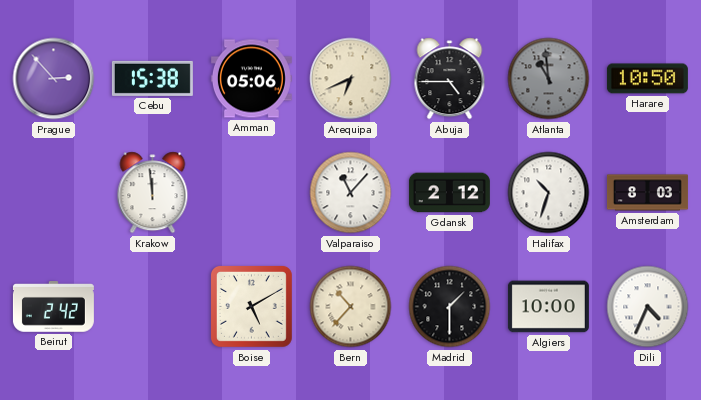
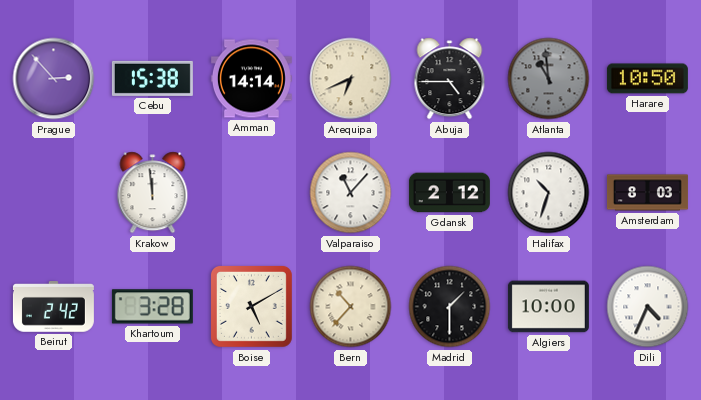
Amman: 05:06 -> 14:14
Khartoum: none -> 3:28
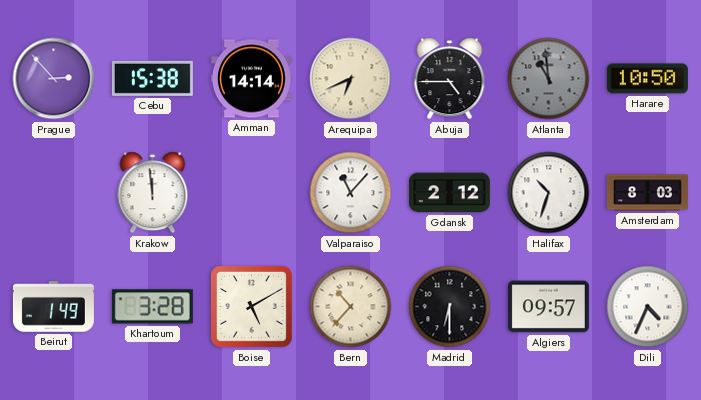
Beirut: 2:42 -> 1:49
Madrid: 1:30 -> 6:30
Algiers: 10:00 -> 09:57
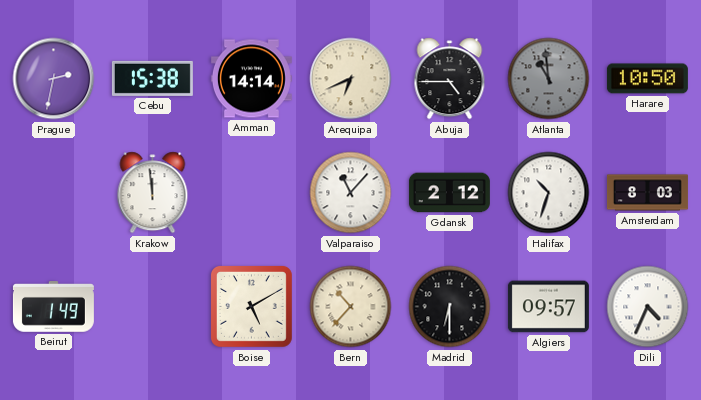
Prague: 2:53 -> 2:32
Khartoum: 3:28 -> none
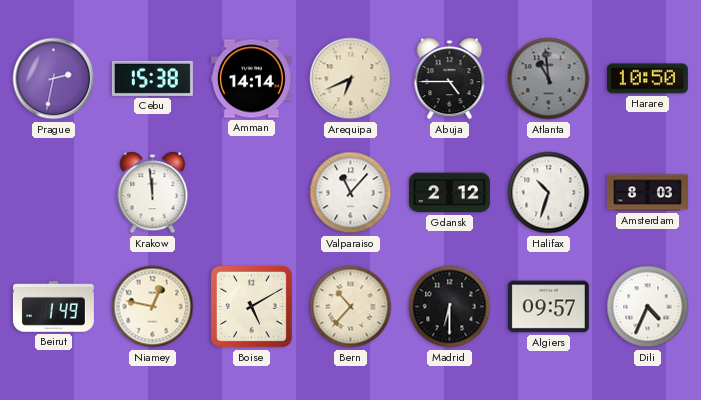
Niamey: none -> 12:47
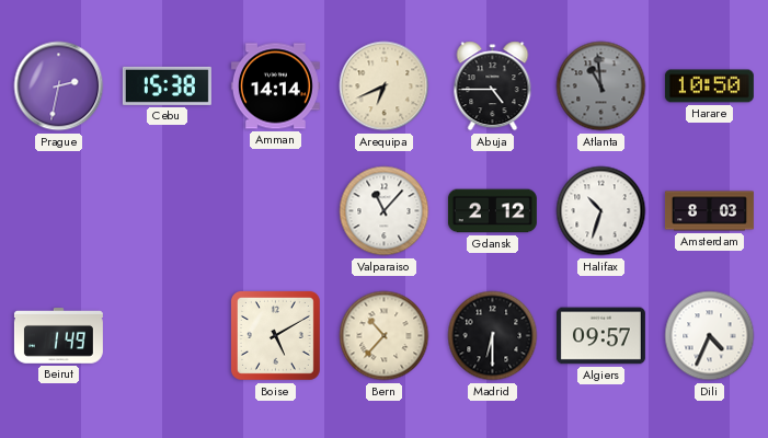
Krakow: 11:59 -> none
Niamey: 12:47 -> none
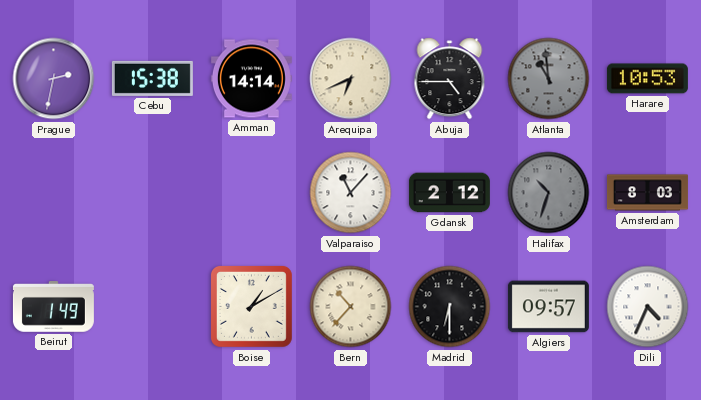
Harare: 10:50 -> 10:53
Halifax dial: white -> grey
Boise: 5:10 -> 1:10
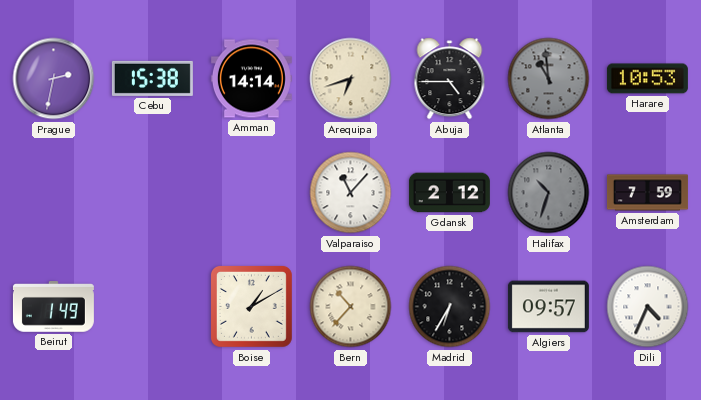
Arequipa: 6:41 -> 6:42
Amsterdam: 8:03 -> 7:59
Madrid: 6:30 -> 6:35
